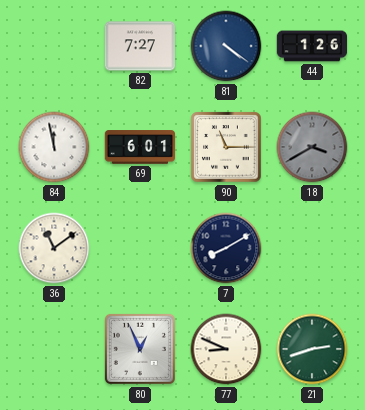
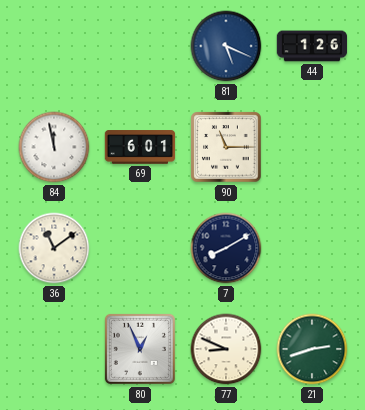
82: 7:27 -> none
81: 4:21 -> 5:19
18: 3:40 -> none
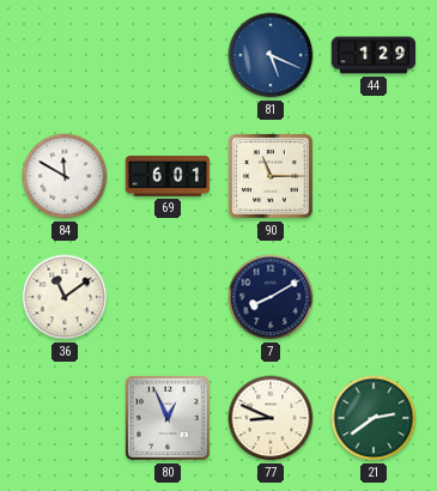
44: 1:26 -> 1:29
84: 11:58 -> 11:50
21: 2:42 -> 2:39
